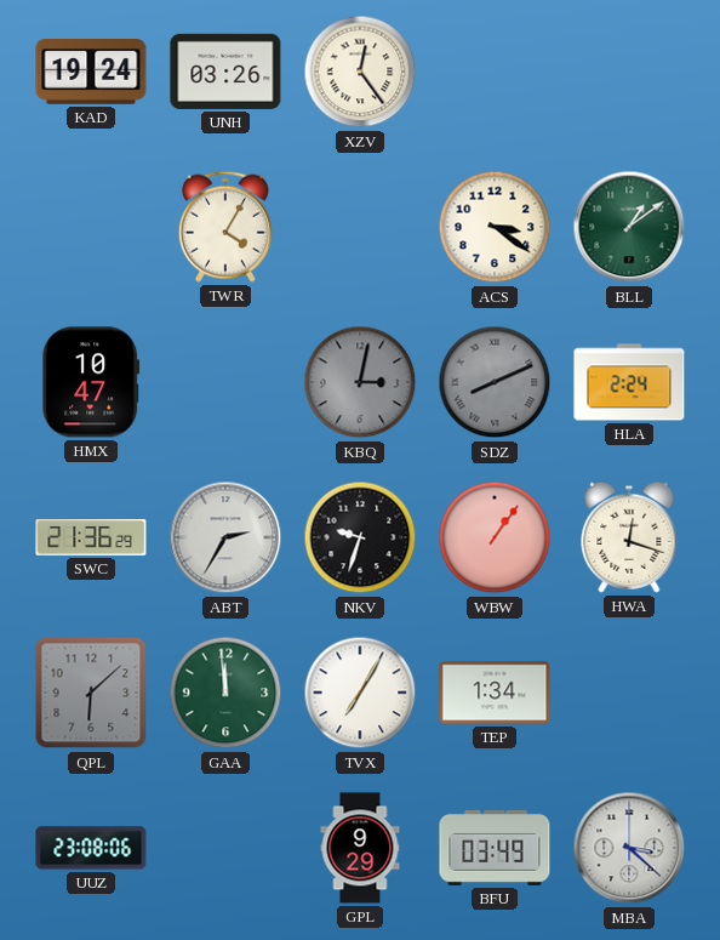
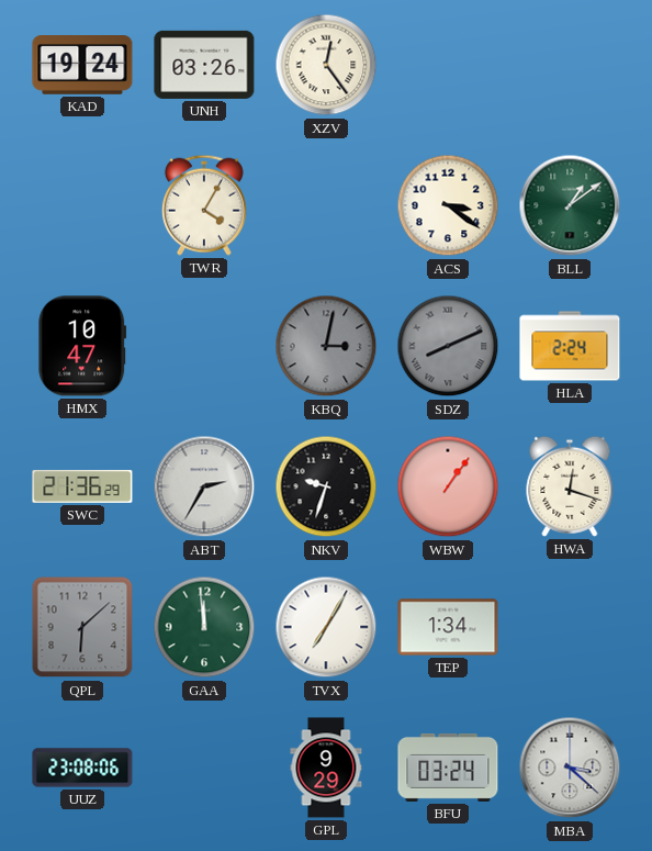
BFU: 03:49 -> 03:24
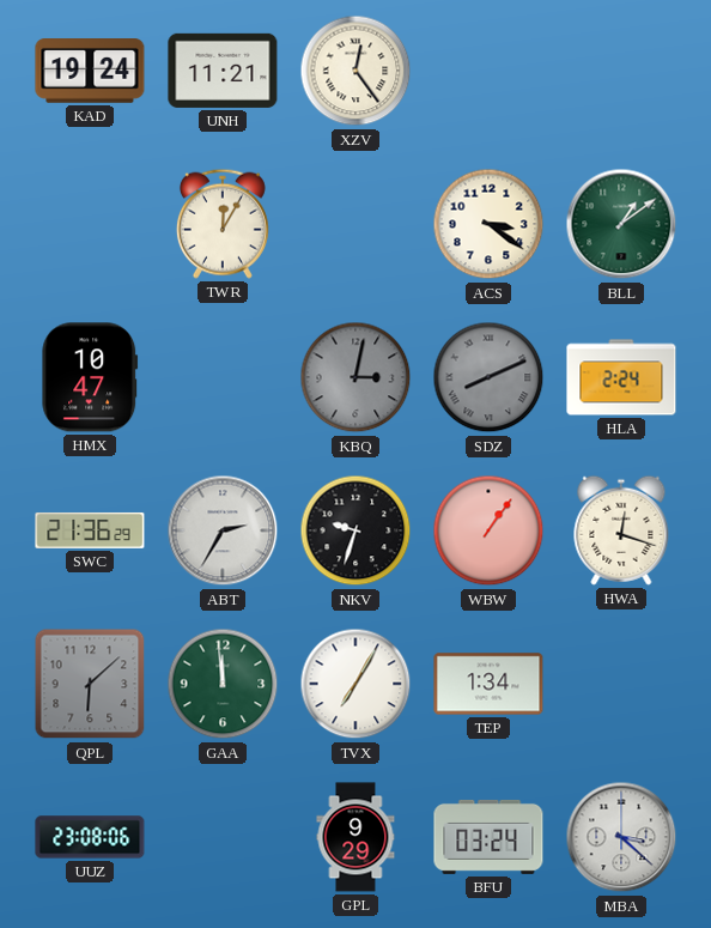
UNH: 03:26 -> 11:21
TWR: 4:05 -> 12:05
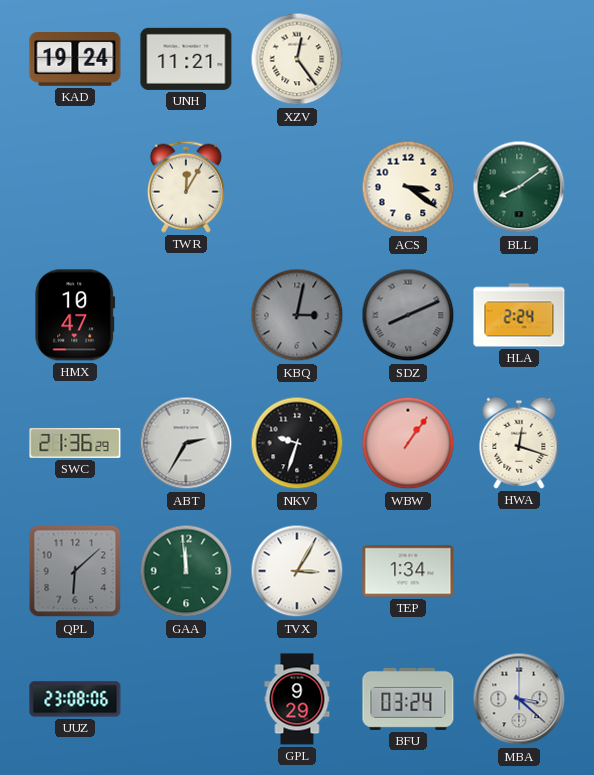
BLL: 1:09 -> 8:09
TVX: 7:05 -> 3:05
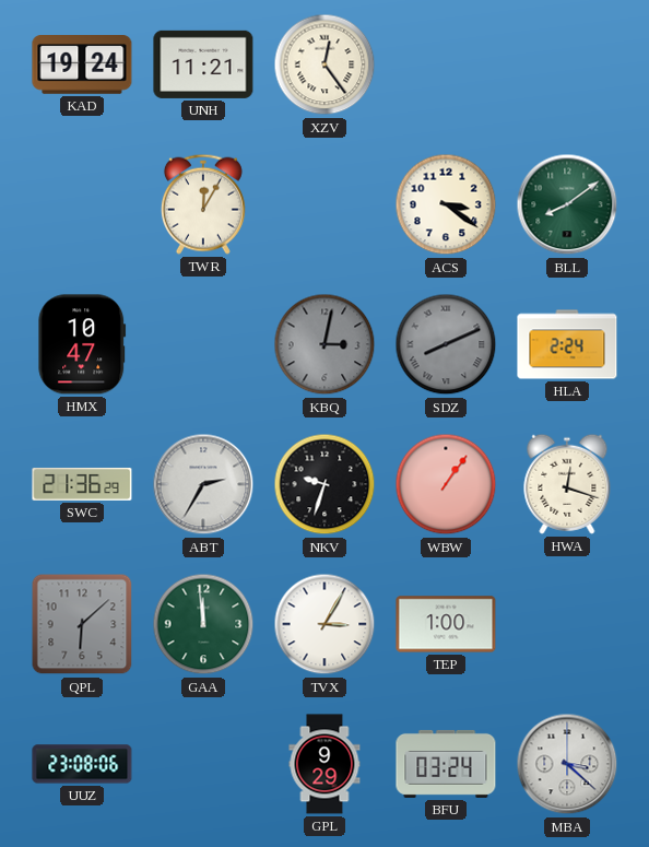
TEP: 1:34 -> 1:00
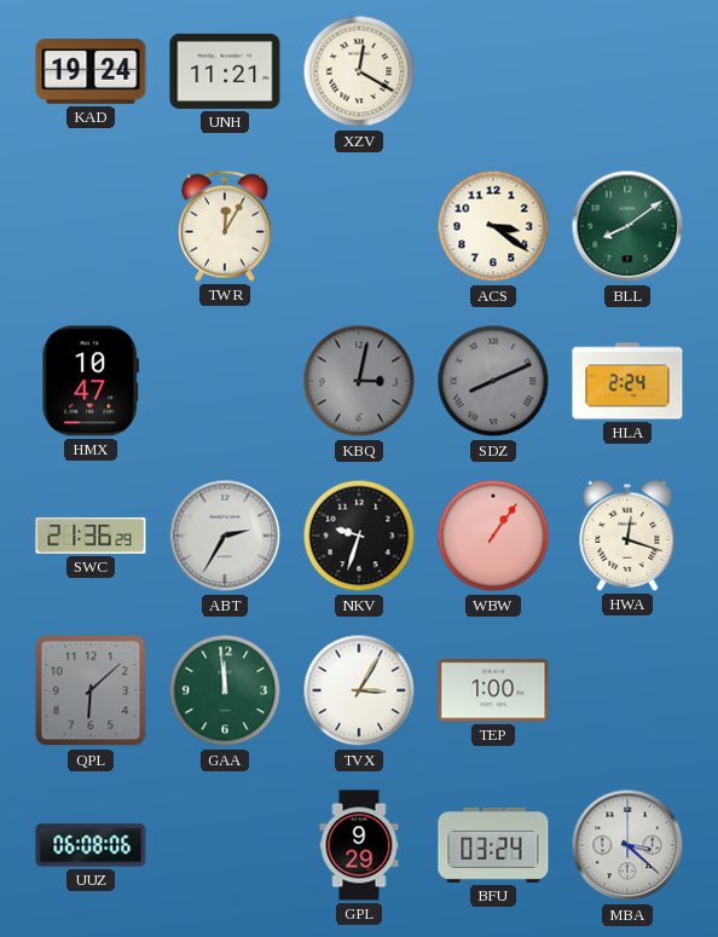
XZV: 12:24 -> 12:20
UUZ: 23:08 -> 06:08
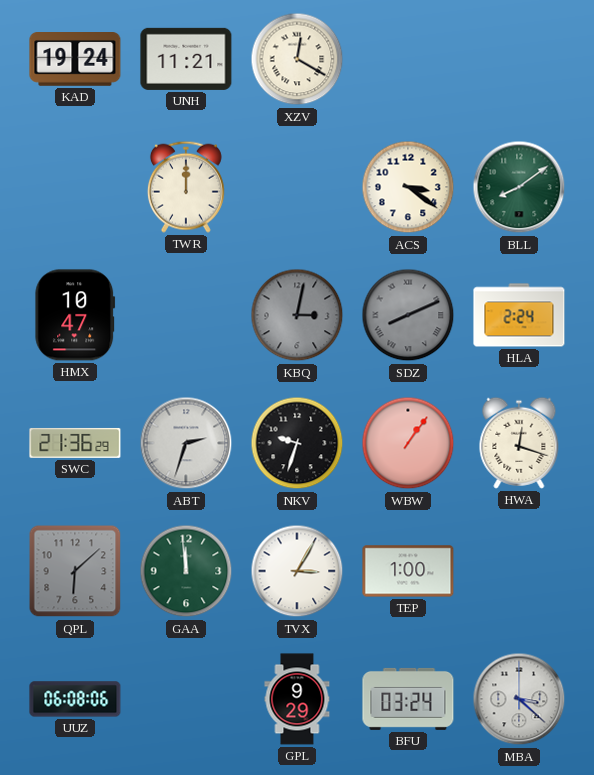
TWR: 12:05 -> 12:00
ABT: 2:35 -> 2:33
